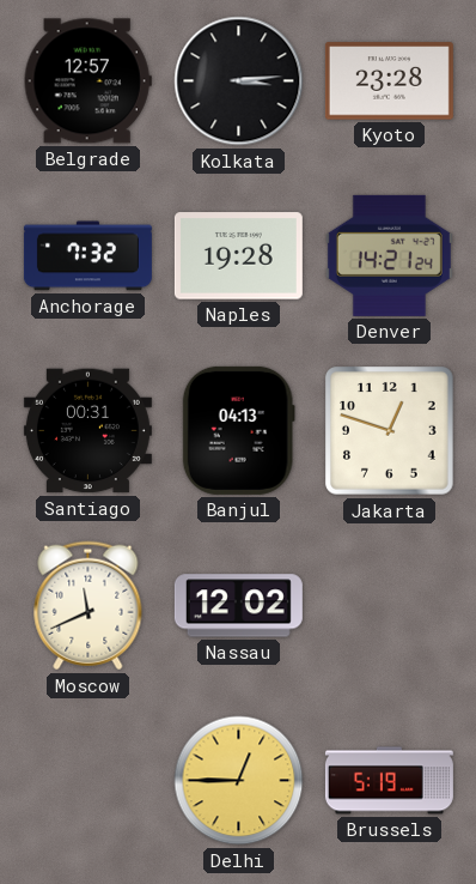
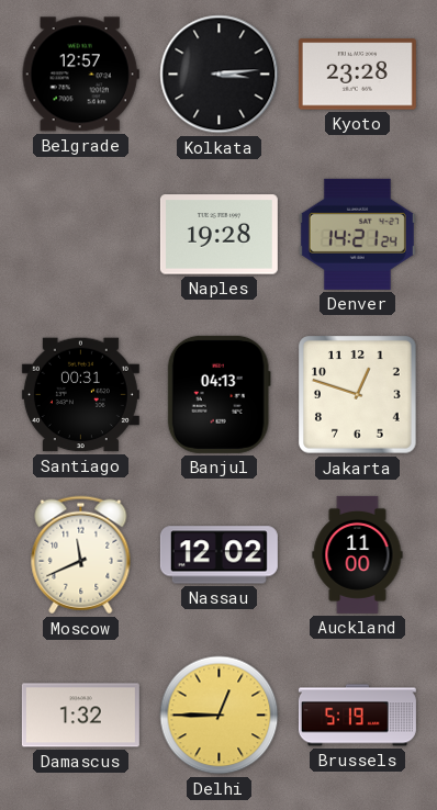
Anchorage: 7:32 -> none
Auckland: none -> 11:00
Damascus: none -> 1:32
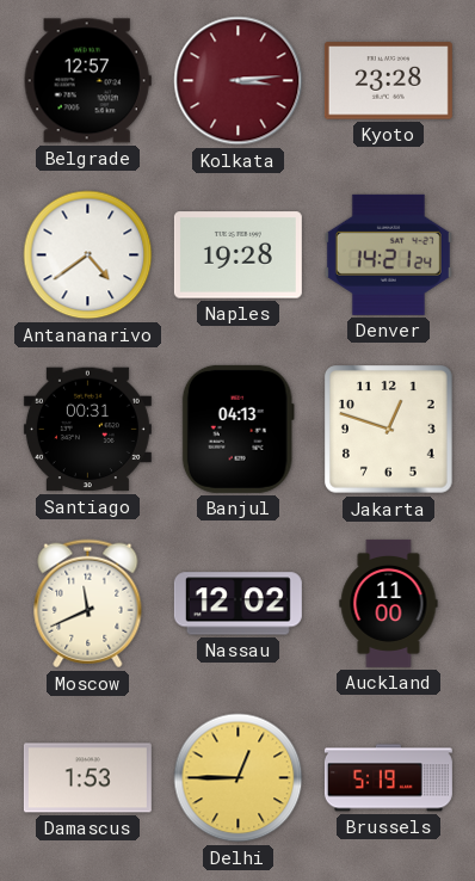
Kolkata dial: black -> burgundy
Antananarivo: none -> 4:39
Damascus: 1:32 -> 1:53
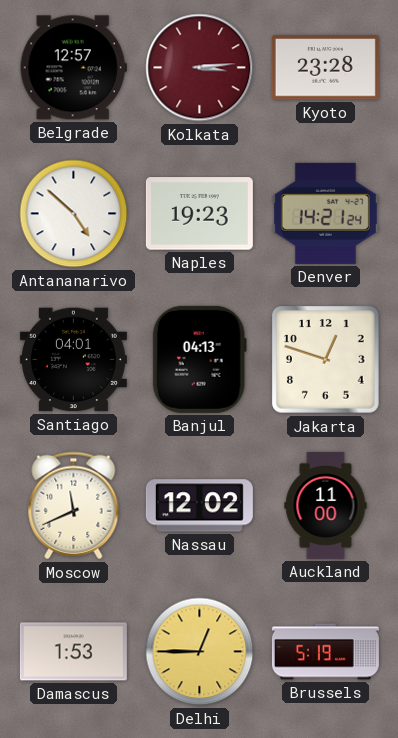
Antananarivo: 4:39 -> 4:52
Naples: 19:28 -> 19:23
Santiago: 00:31 -> 04:01
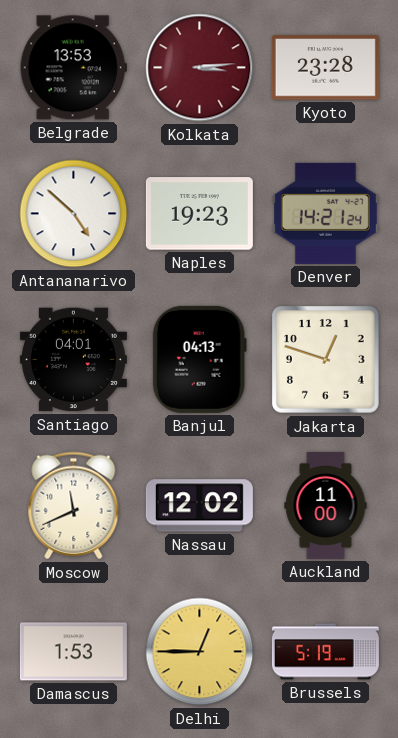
Belgrade: 12:57 -> 13:53
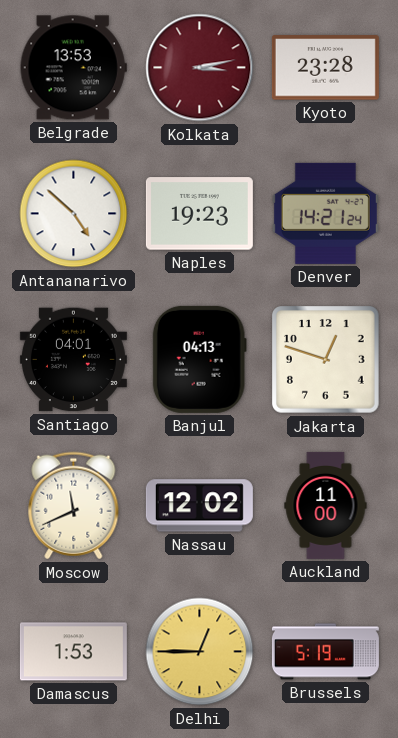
Kolkata: 3:14 -> 3:13
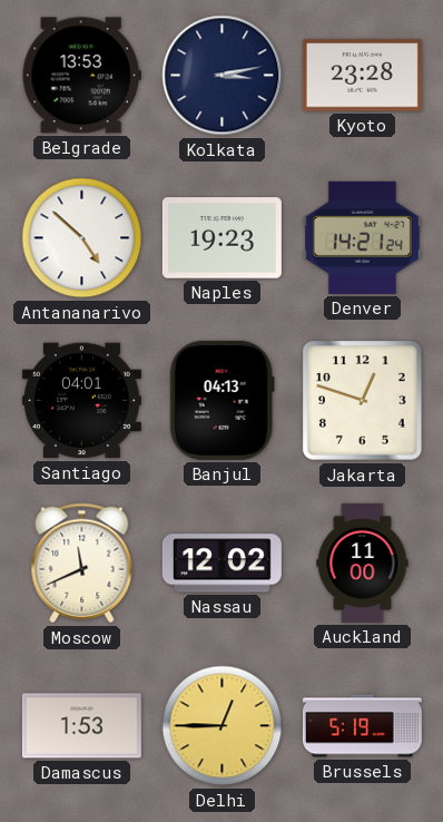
Kolkata dial: burgundy -> navy
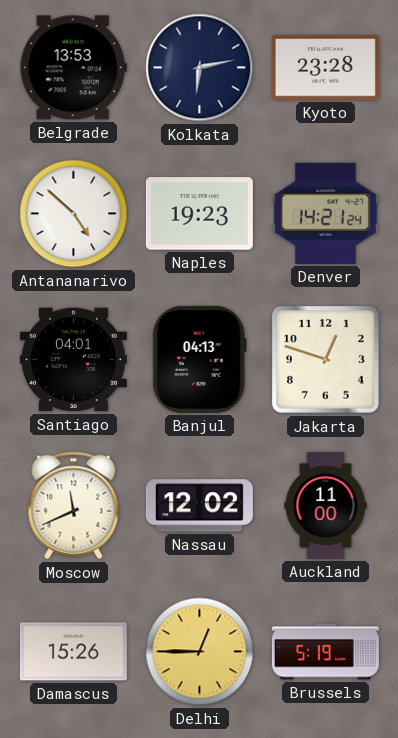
Kolkata: 3:13 -> 6:13
Damascus: 1:53 -> 15:26
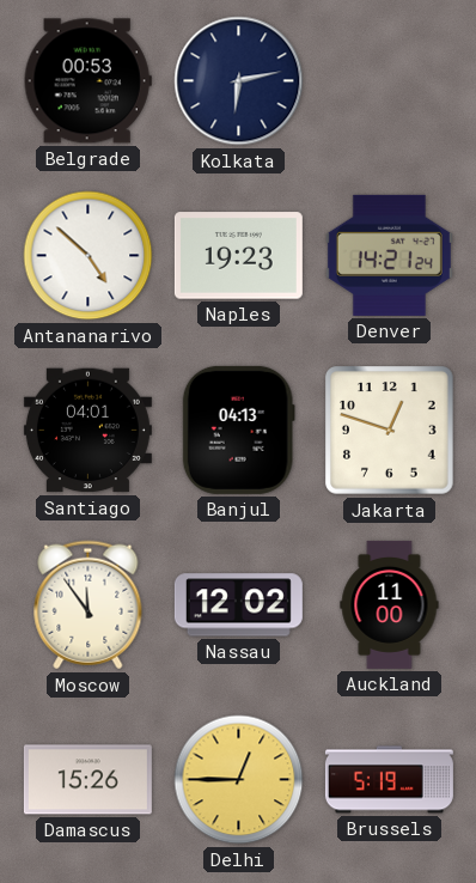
Belgrade: 13:53 -> 00:53
Kyoto: 23:28 -> none
Moscow: 11:41 -> 11:54
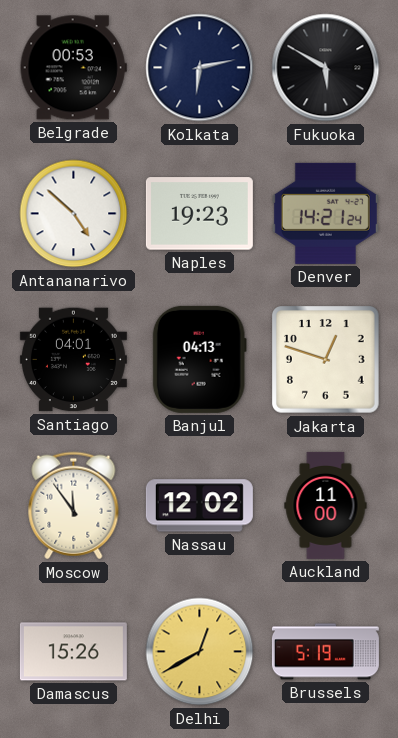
Fukuoka: none -> 5:50
Delhi: 12:45 -> 12:40
